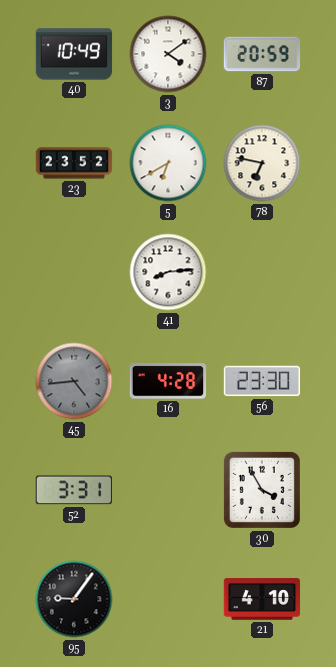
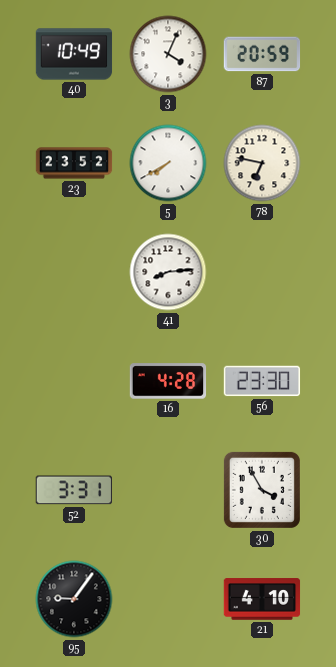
3: 4:09 -> 4:04
5: 6:40 -> 7:40
45: 4:44 -> none
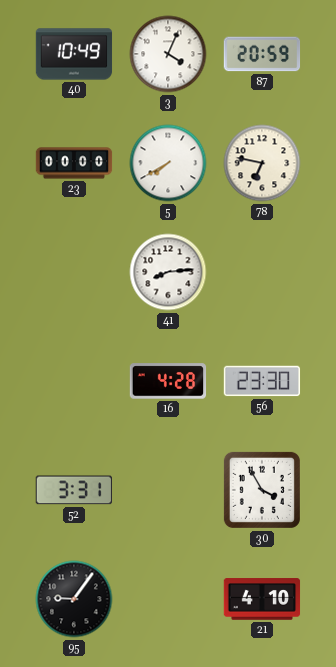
23: 23:52 -> 00:00
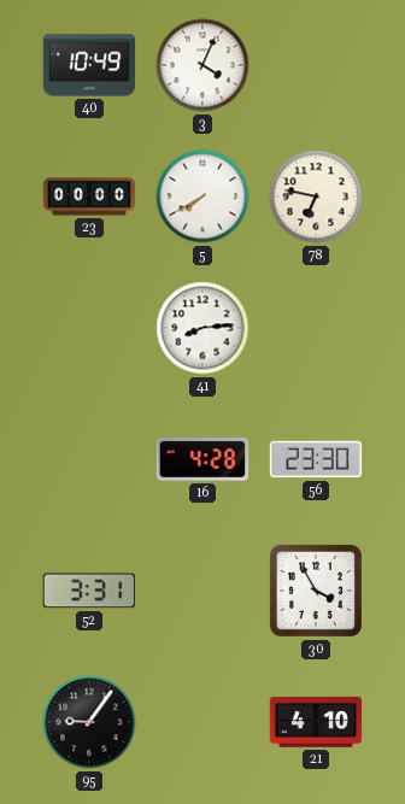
87: 20:59 -> none
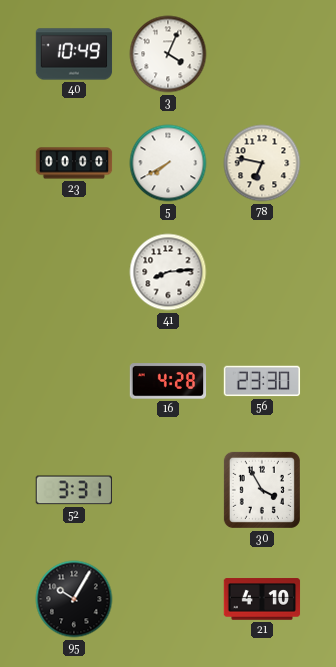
95: 9:06 -> 10:05
